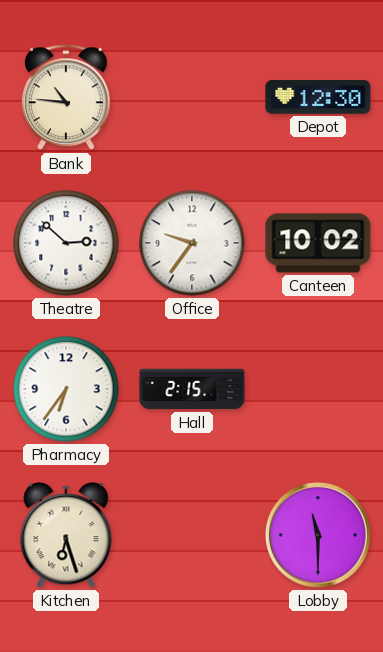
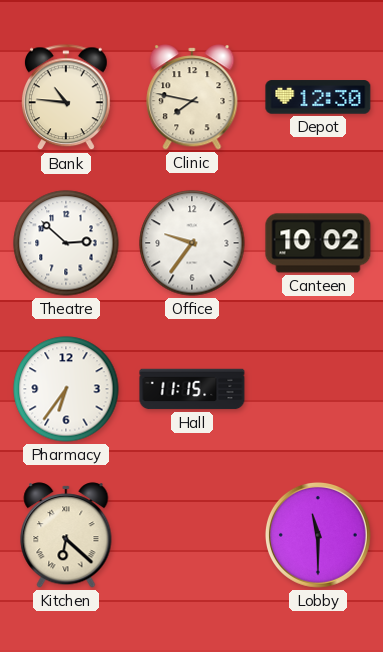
Clinic: none -> 7:47
Hall: 2:15 -> 11:15
Kitchen: 6:27 -> 6:22
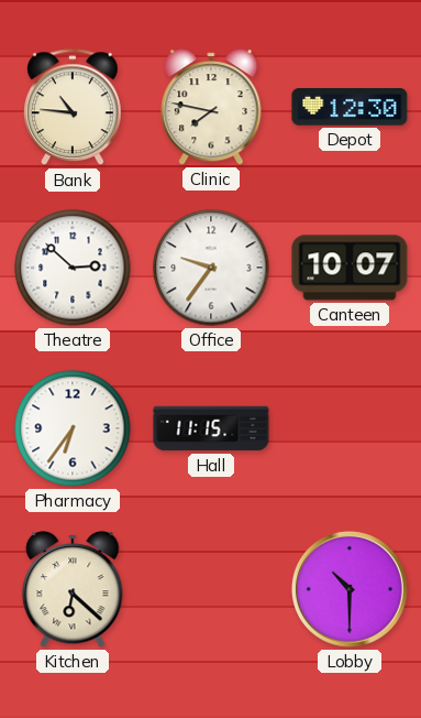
Canteen: 10:02 -> 10:07
Lobby: 11:30 -> 10:30
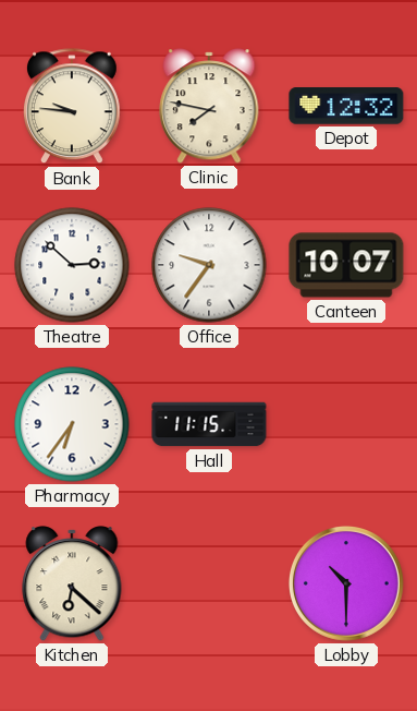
Bank: 10:46 -> 9:46
Depot: 12:30 -> 12:32
